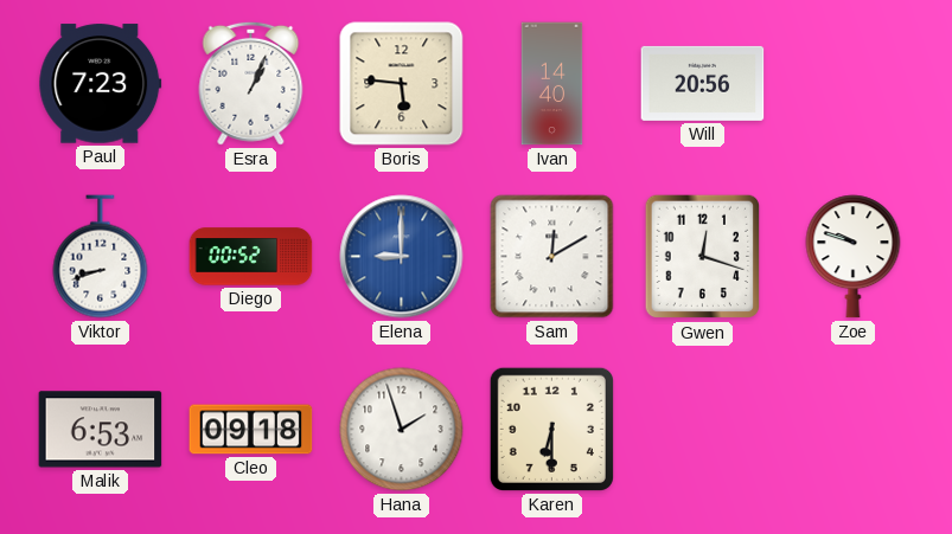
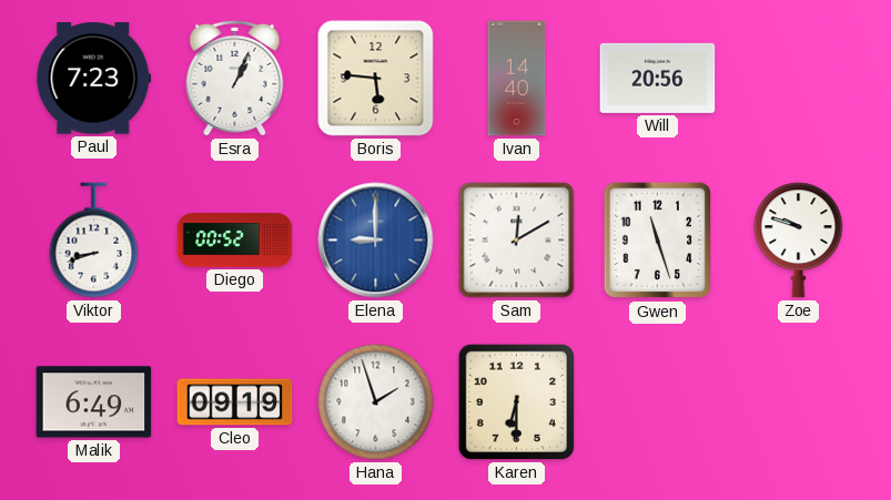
Gwen: 12:18 -> 11:27
Malik: 6:53 -> 6:49
Cleo: 09:18 -> 09:19
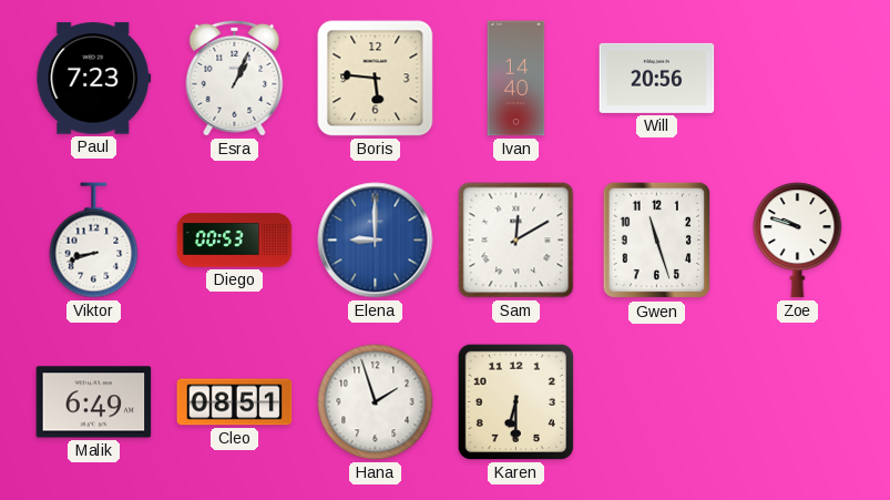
Diego: 00:52 -> 00:53
Cleo: 09:19 -> 08:51
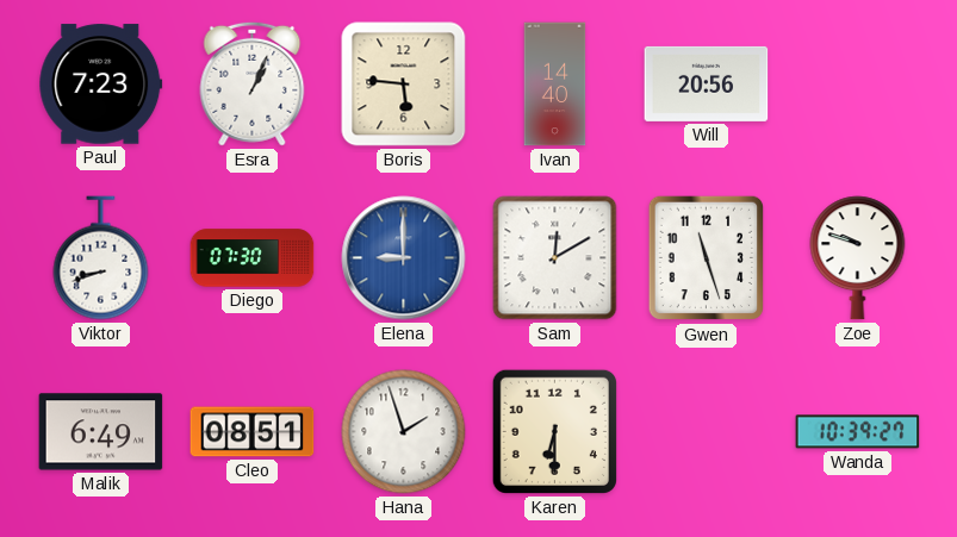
Diego: 00:53 -> 07:30
Wanda: none -> 10:39
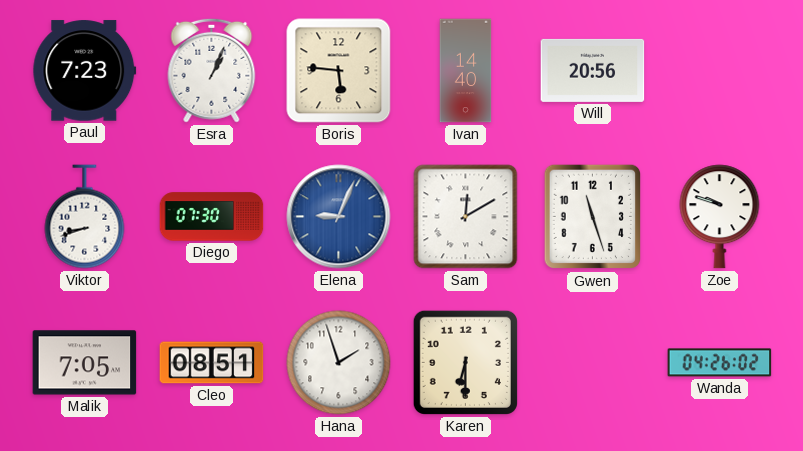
Elena: 9:00 -> 9:04
Malik: 6:49 -> 7:05
Wanda: 10:39 -> 04:26
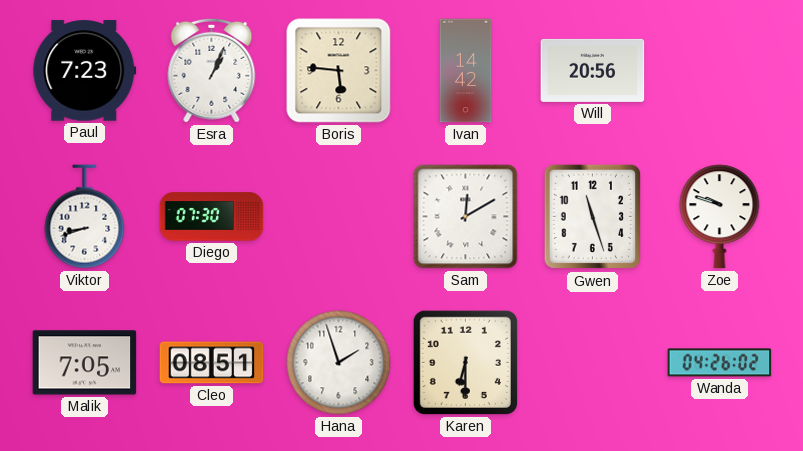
Ivan: 14:40 -> 14:42
Elena: 9:04 -> none
